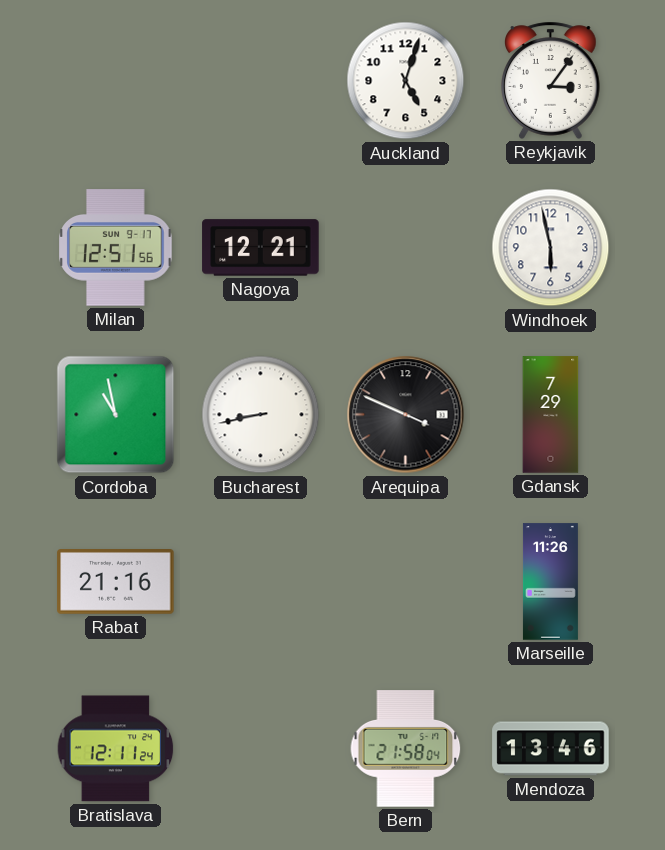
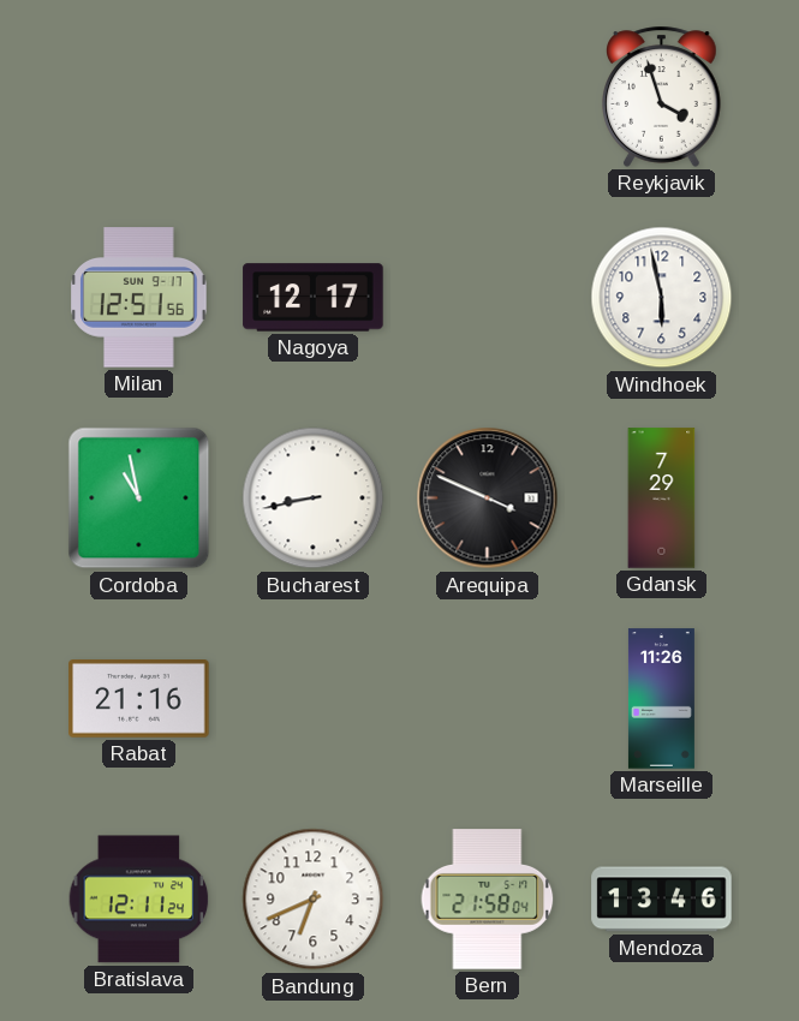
Auckland: 5:03 -> none
Reykjavik: 3:06 -> 3:57
Nagoya: 12:21 -> 12:17
Bandung: none -> 6:41
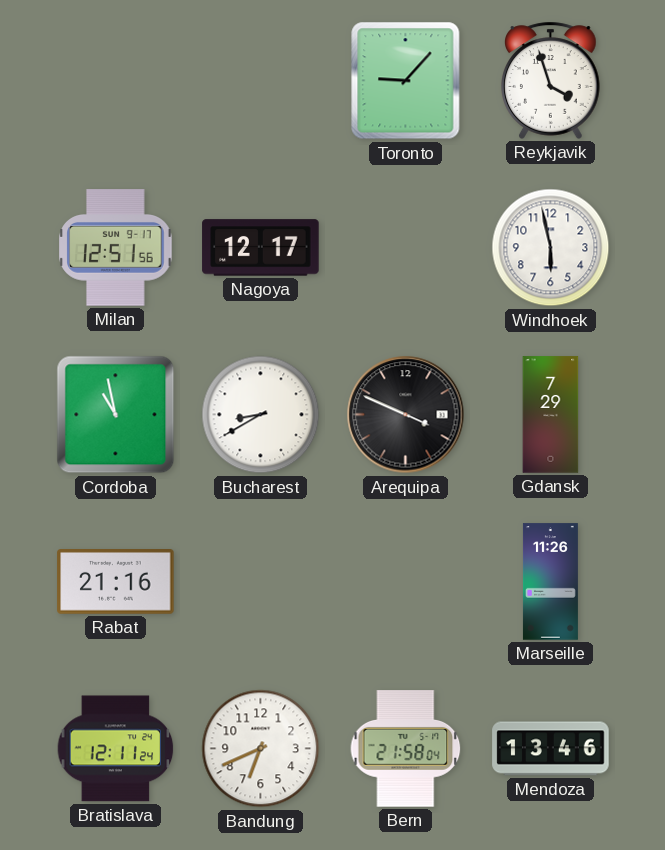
Toronto: none -> 9:07
Bucharest: 8:43 -> 8:40
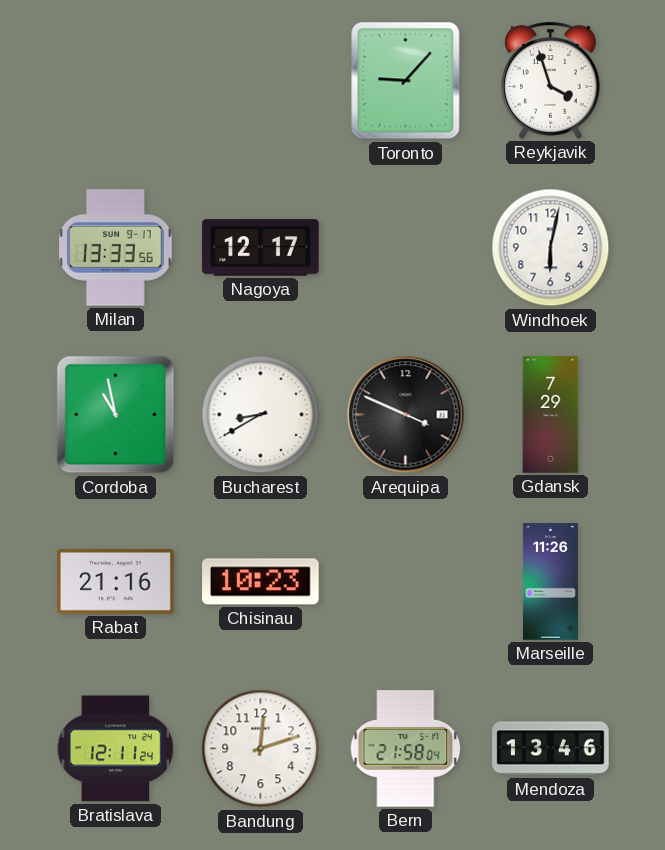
Milan: 12:51 -> 13:33
Windhoek: 5:58 -> 6:02
Chisinau: none -> 10:23
Bandung: 6:41 -> 12:12
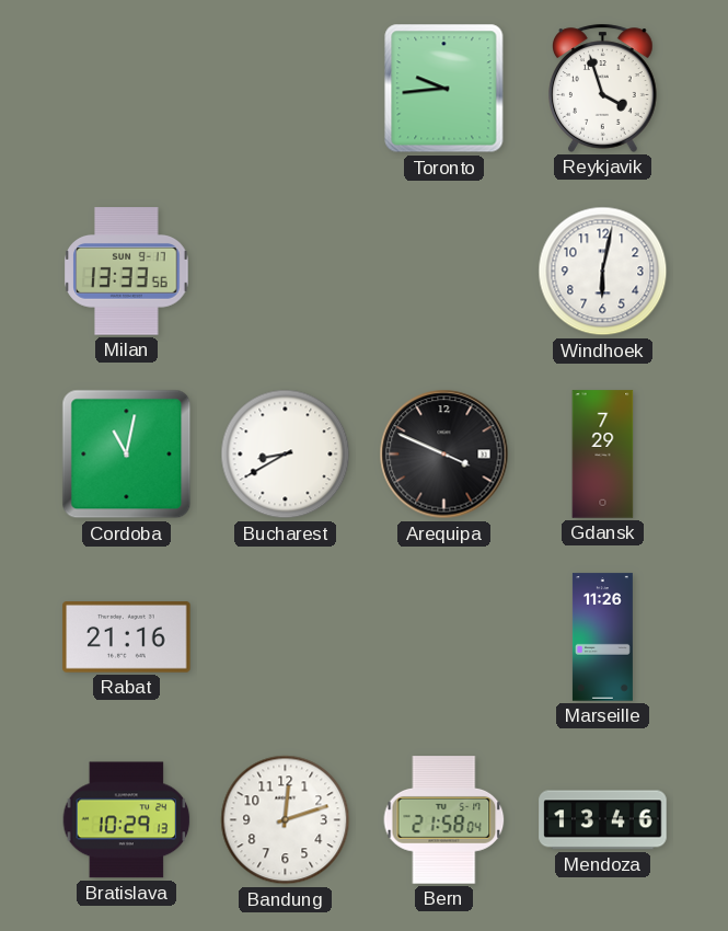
Toronto: 9:07 -> 9:44
Nagoya: 12:17 -> none
Cordoba: 10:58 -> 11:02
Chisinau: 10:23 -> none
Bratislava: 12:11 -> 10:29
